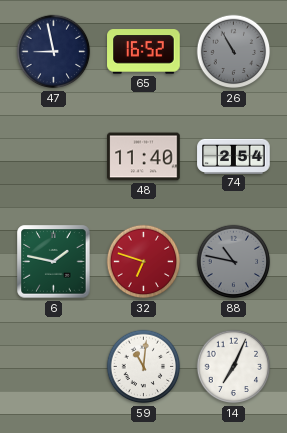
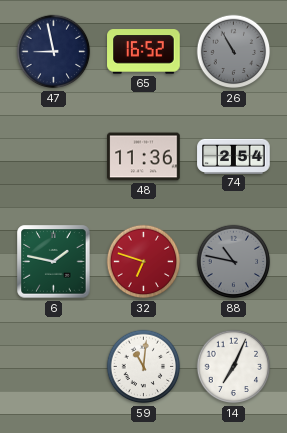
48: 11:40 -> 11:36
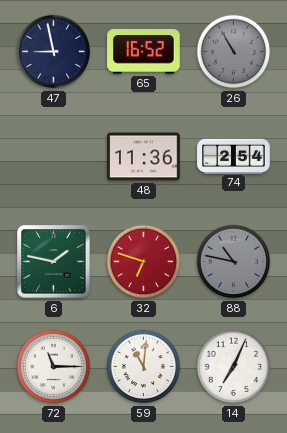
72: none -> 11:15
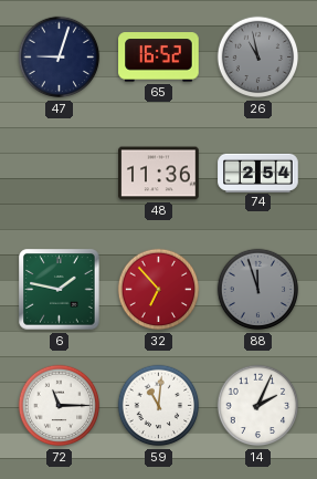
47: 8:58 -> 9:03
26: 10:55 -> 10:58
32: 6:48 -> 6:53
88: 10:47 -> 11:57
14: 7:04 -> 2:04
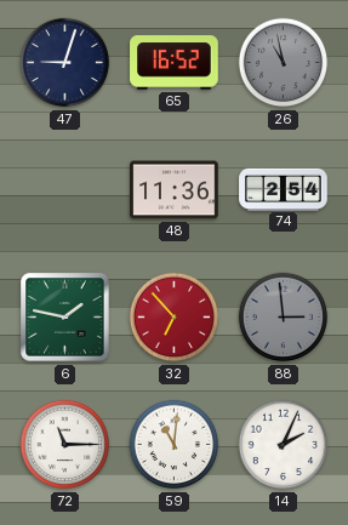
88: 11:57 -> 2:59
